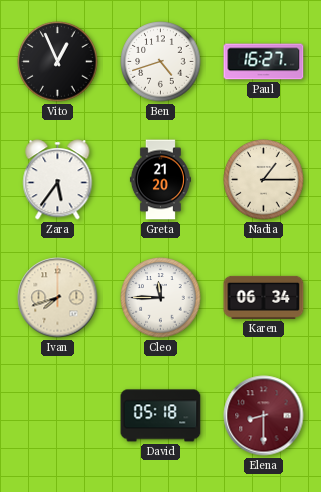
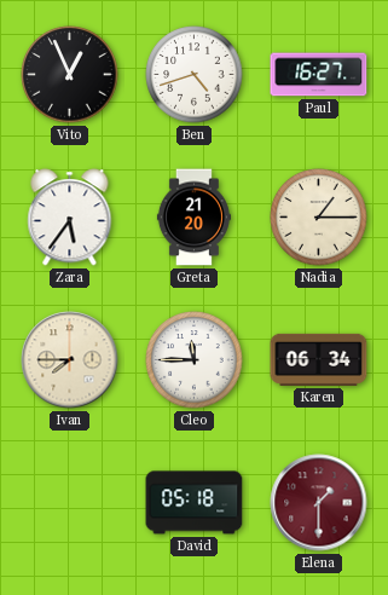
Ivan: 7:42 -> 7:45
Elena: 8:30 -> 1:30
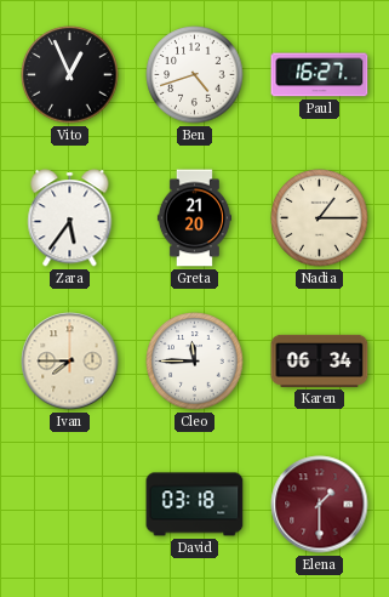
David: 05:18 -> 03:18
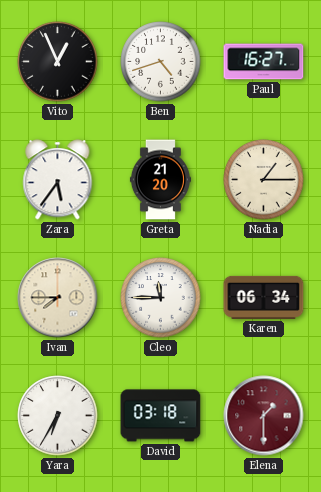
Yara: none -> 6:35
